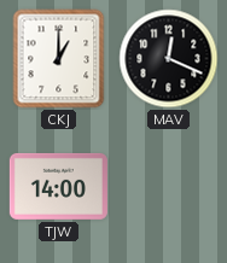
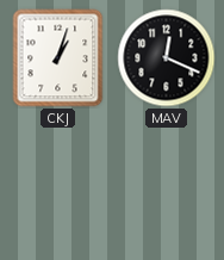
CKJ: 1:00 -> 1:03
TJW: 14:00 -> none
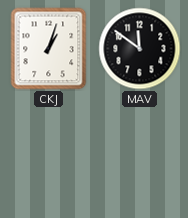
MAV: 12:19 -> 11:51
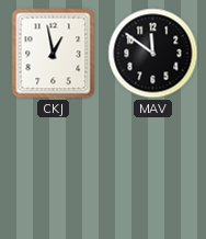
CKJ: 1:03 -> 12:58
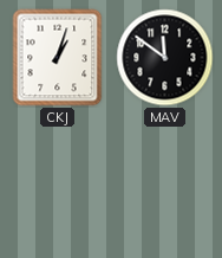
CKJ: 12:58 -> 1:03
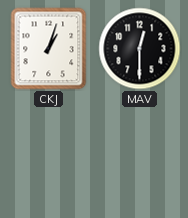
MAV: 11:51 -> 12:30
